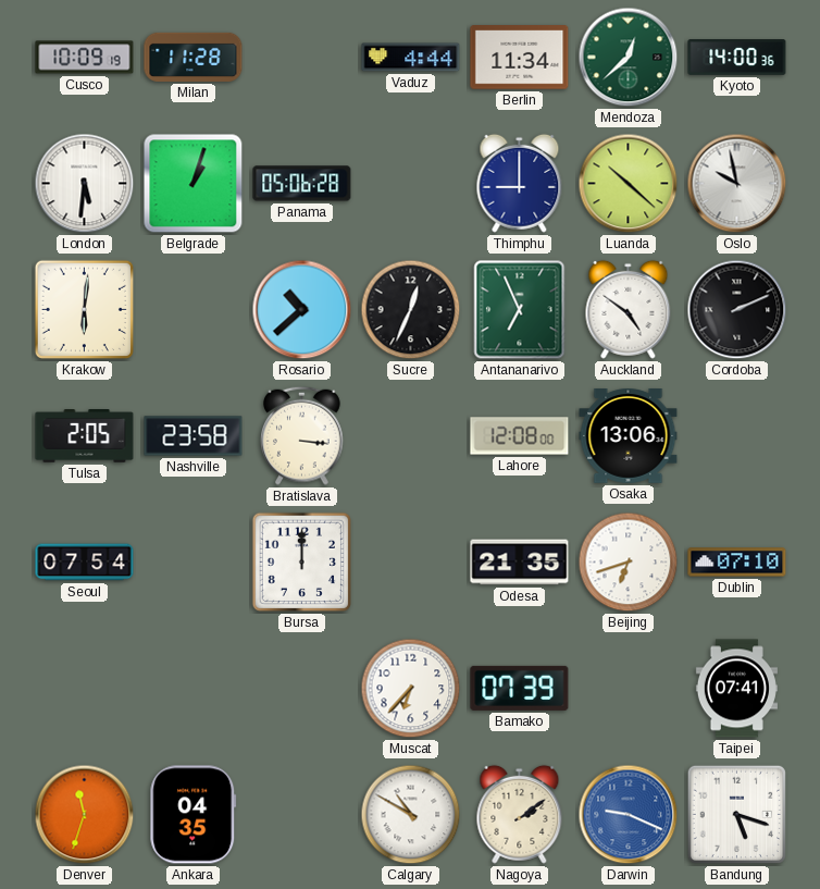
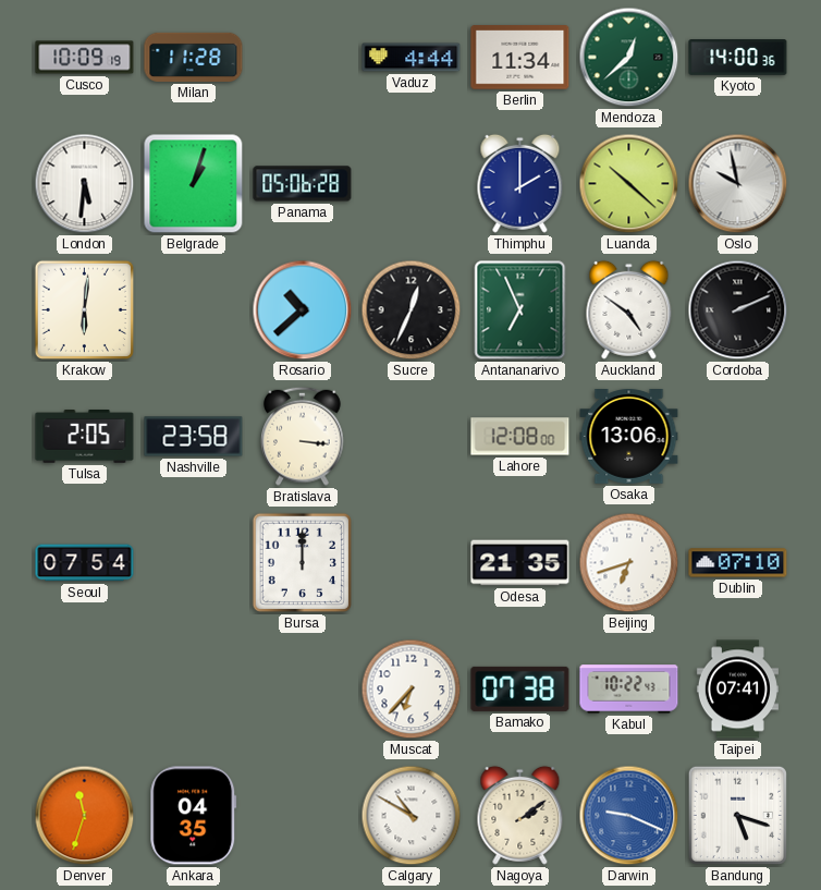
Thimphu: 9:00 -> 2:00
Bamako: 07:39 -> 07:38
Kabul: none -> 10:22
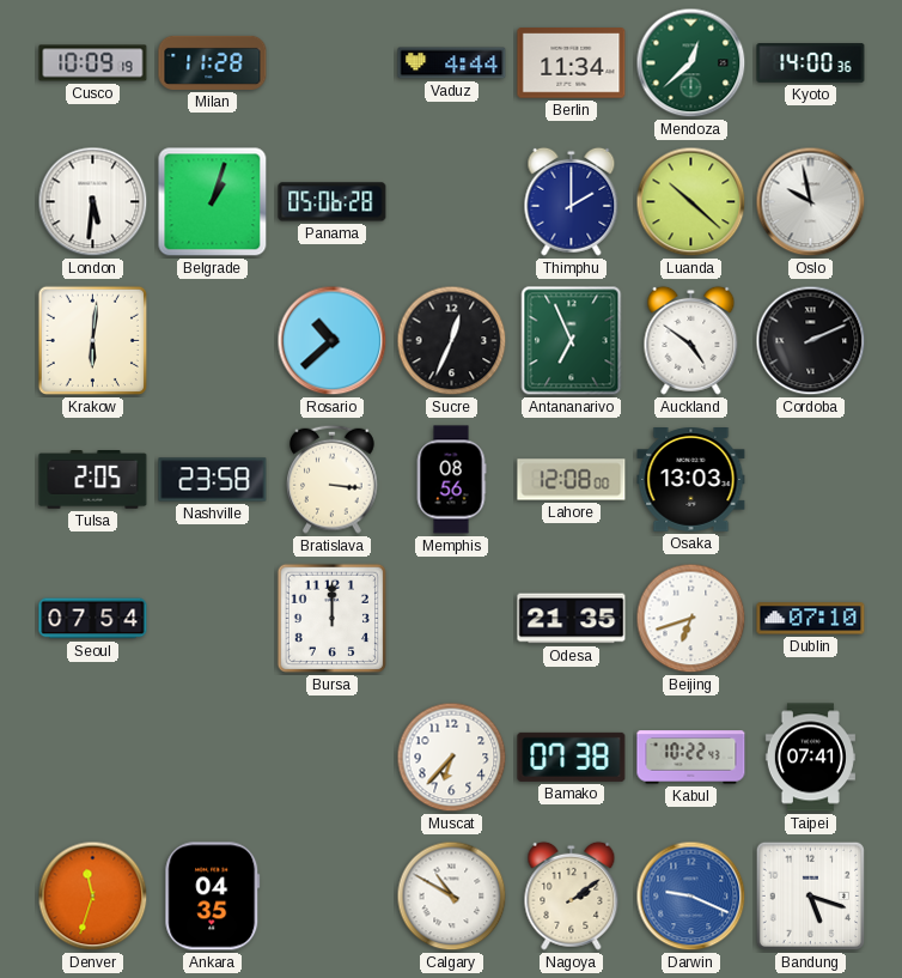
Memphis: none -> 08:56
Osaka: 13:06 -> 13:03
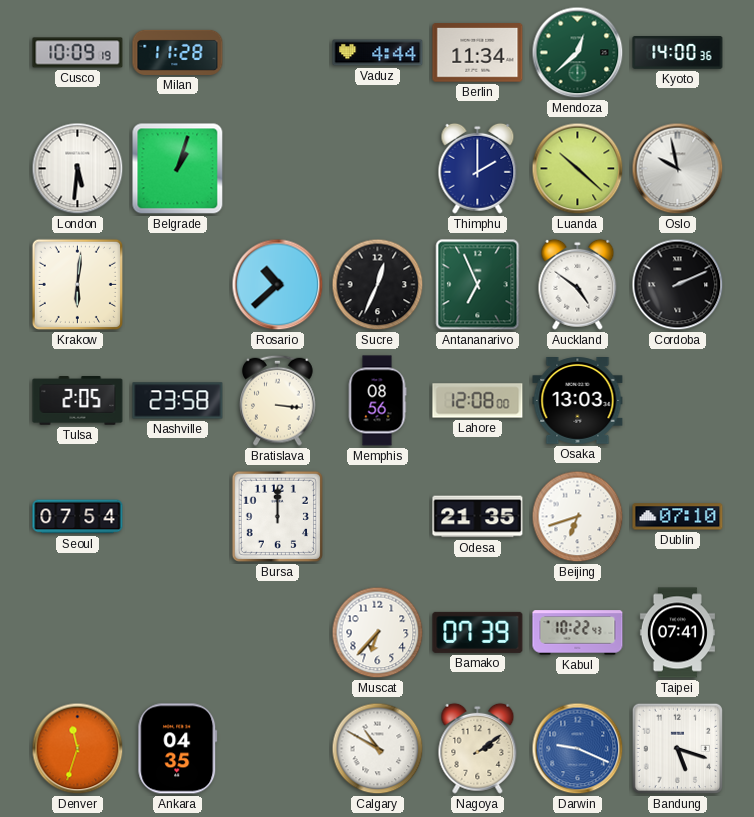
Panama: 05:06 -> none
Bamako: 07:38 -> 07:39
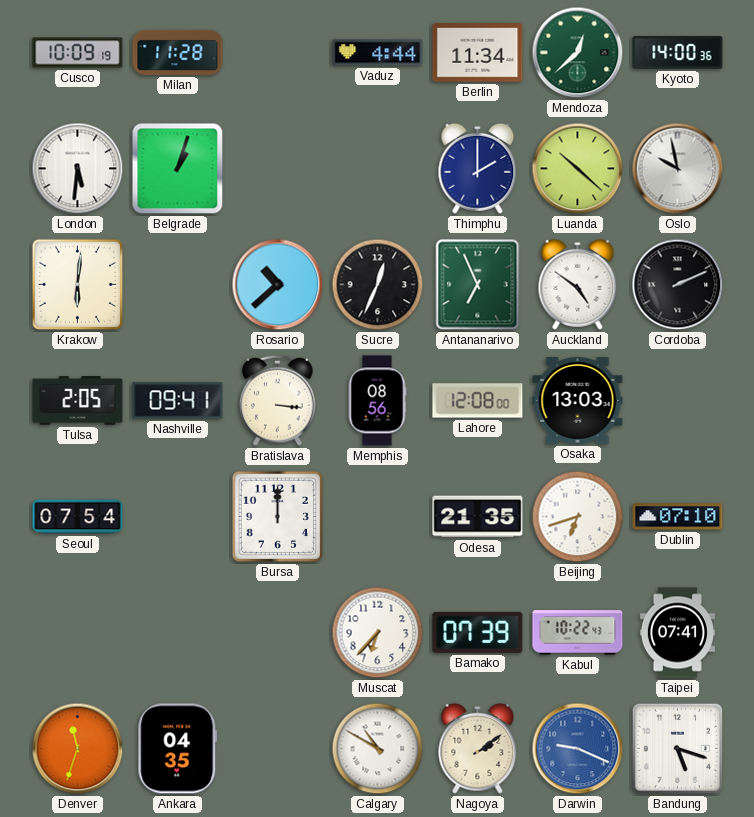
Nashville: 23:58 -> 09:41
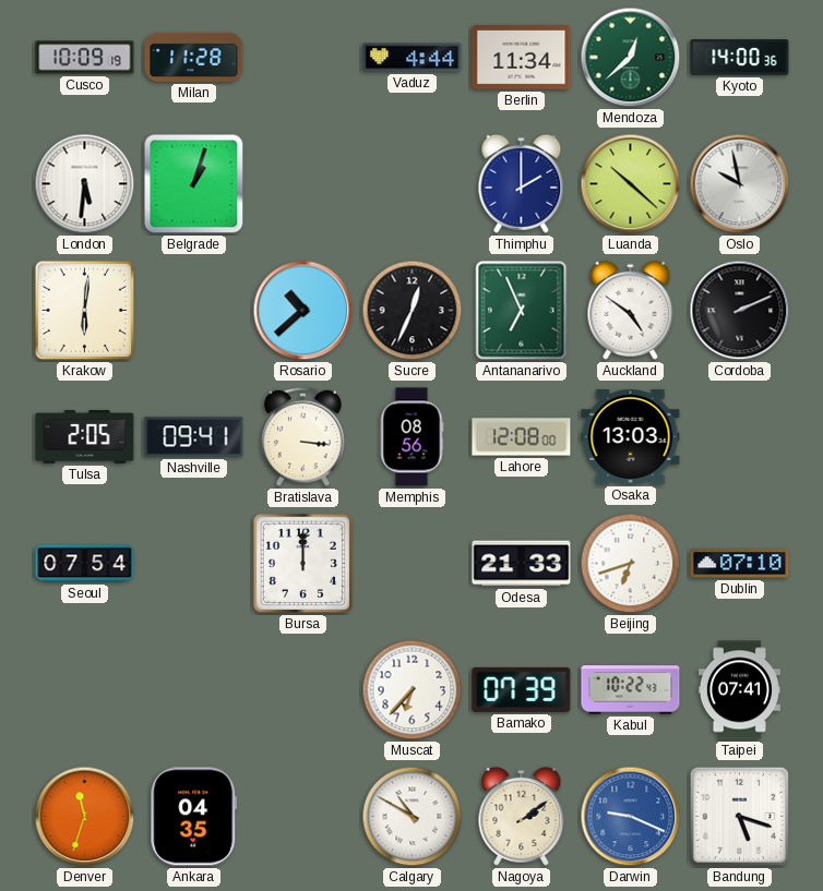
Odesa: 21:35 -> 21:33
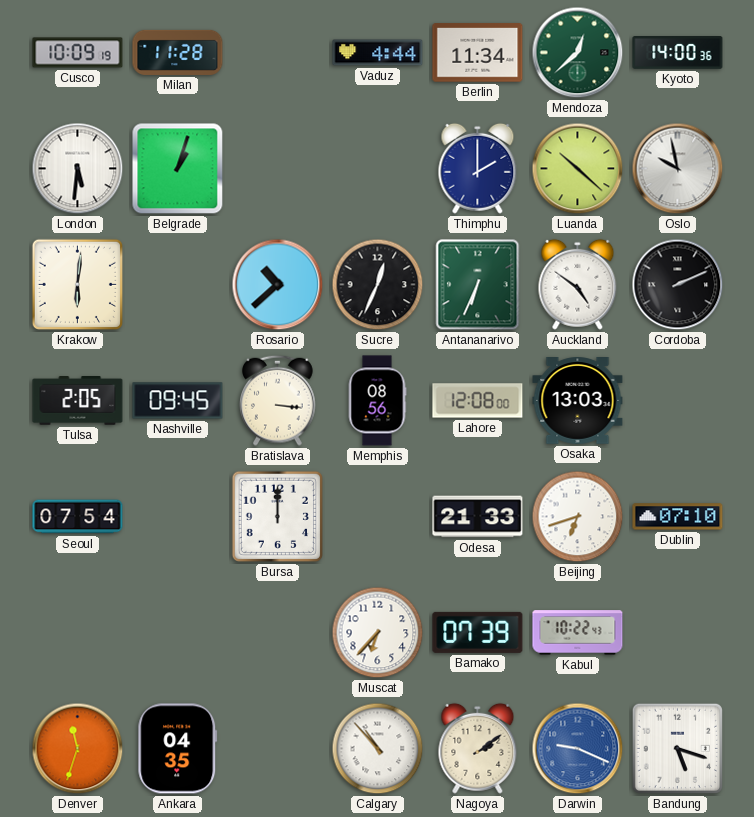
Antananarivo: 6:56 -> 6:34
Nashville: 09:41 -> 09:45
Taipei: 07:41 -> none
Calgary: 10:50 -> 10:53
